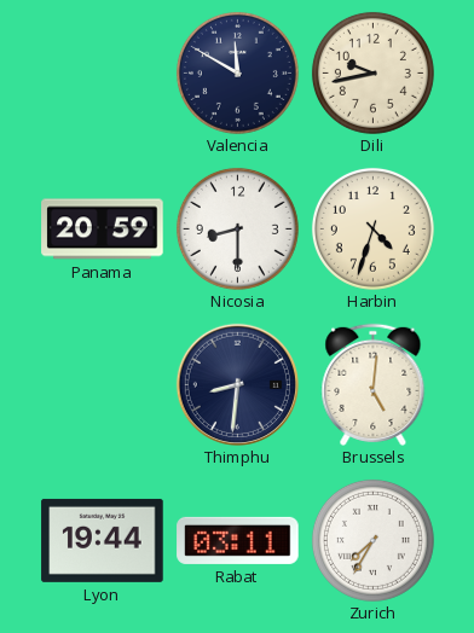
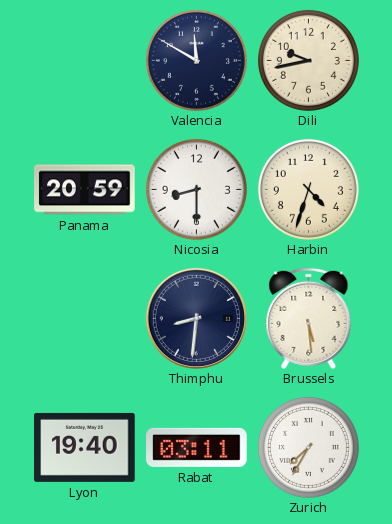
Brussels: 5:01 -> 5:29
Lyon: 19:44 -> 19:40
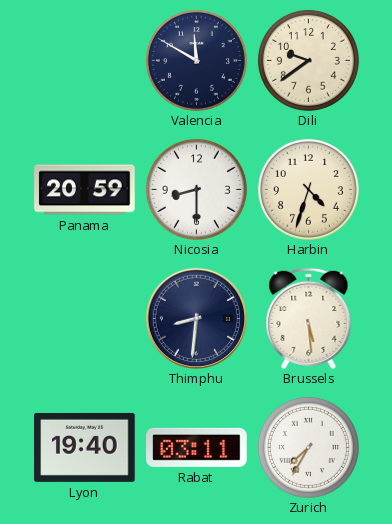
Dili: 9:43 -> 9:39
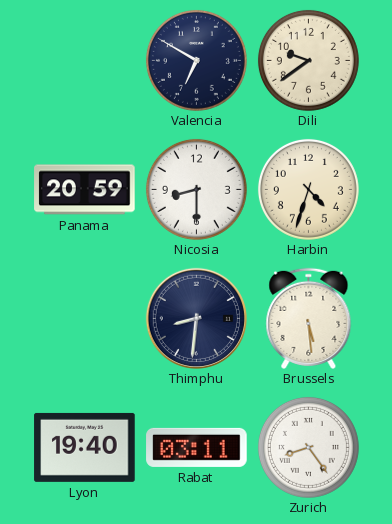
Valencia: 11:50 -> 6:50
Zurich: 7:35 -> 8:24
